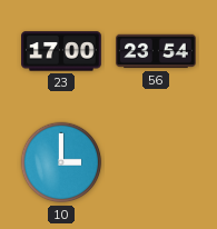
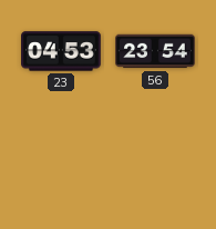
23: 17:00 -> 04:53
10: 3:00 -> none
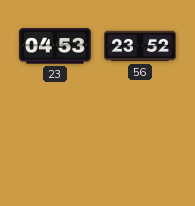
56: 23:54 -> 23:52
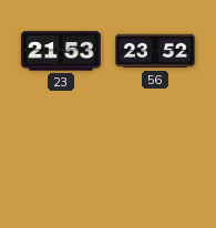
23: 04:53 -> 21:53
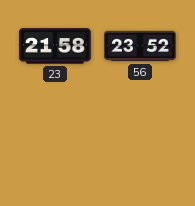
23: 21:53 -> 21:58
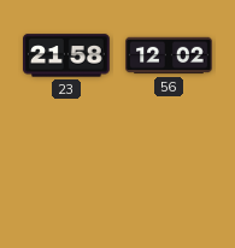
56: 23:52 -> 12:02
